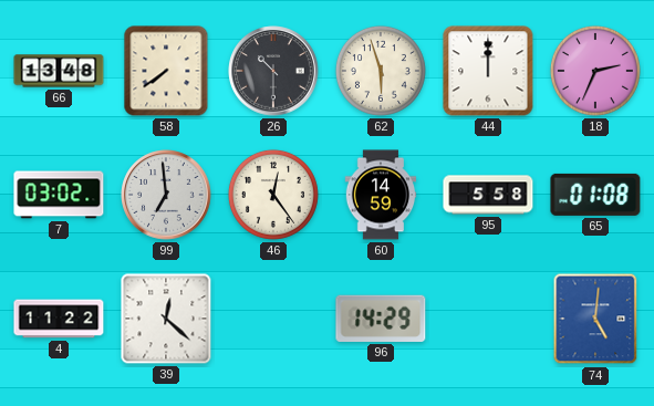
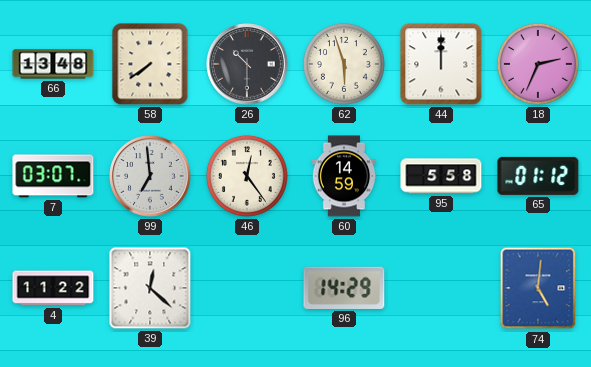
7: 03:02 -> 03:07
65: 01:08 -> 01:12
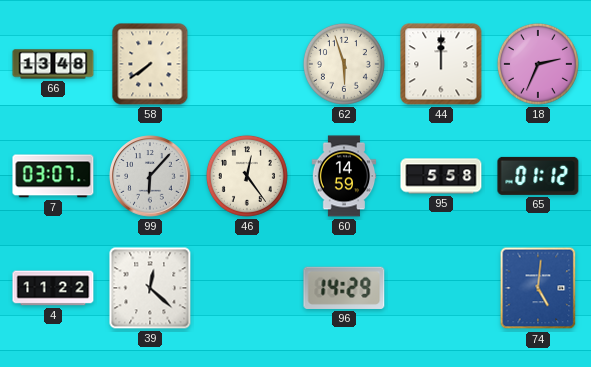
26: 10:30 -> none
99: 6:59 -> 6:07
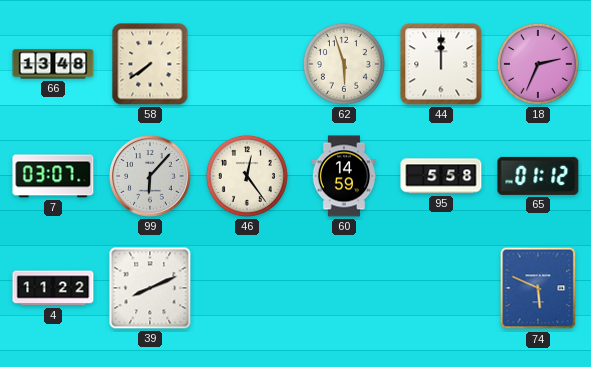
39: 12:22 -> 8:11
96: 14:29 -> none
74: 5:01 -> 5:49
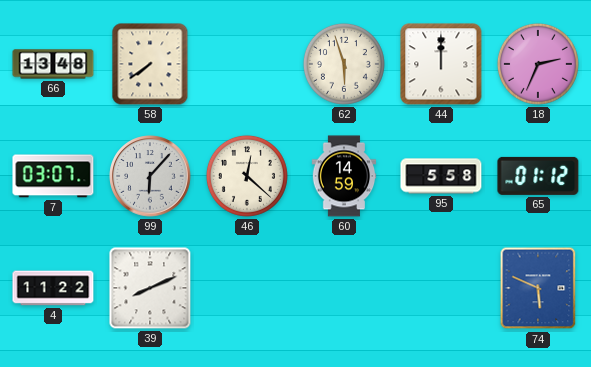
46: 12:24 -> 12:22
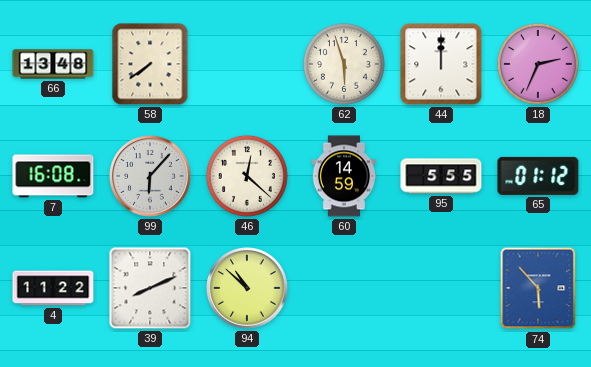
7: 03:07 -> 16:08
95: 5:58 -> 5:55
94: none -> 10:52
74: 5:49 -> 5:53
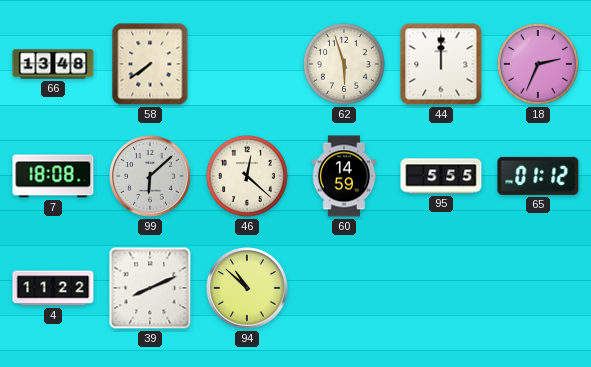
7: 16:08 -> 18:08
99: 6:07 -> 6:08
74: 5:53 -> none
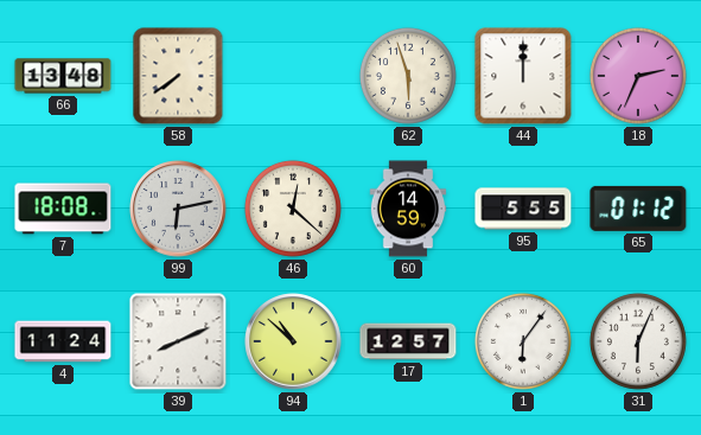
99: 6:08 -> 6:13
4: 11:22 -> 11:24
17: none -> 12:57
1: none -> 6:06
31: none -> 6:04
